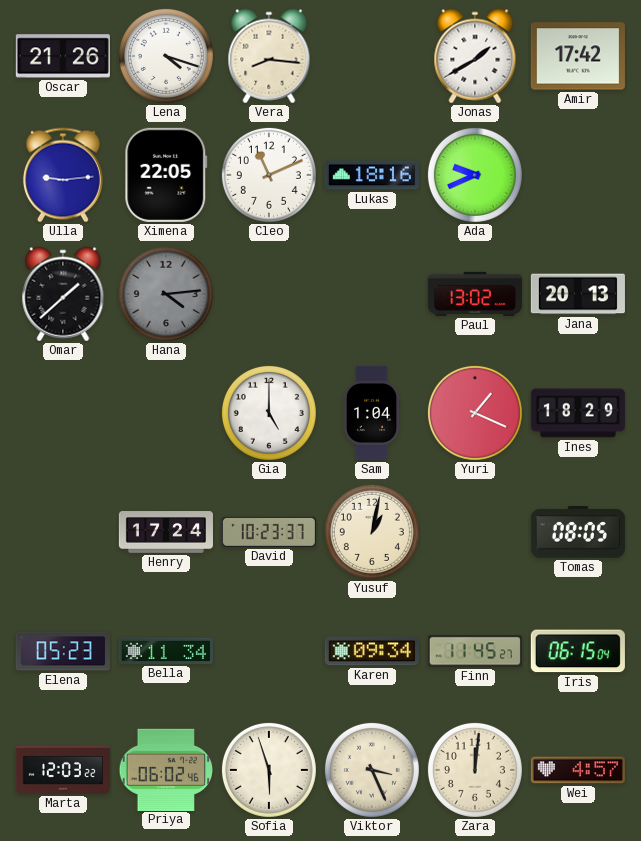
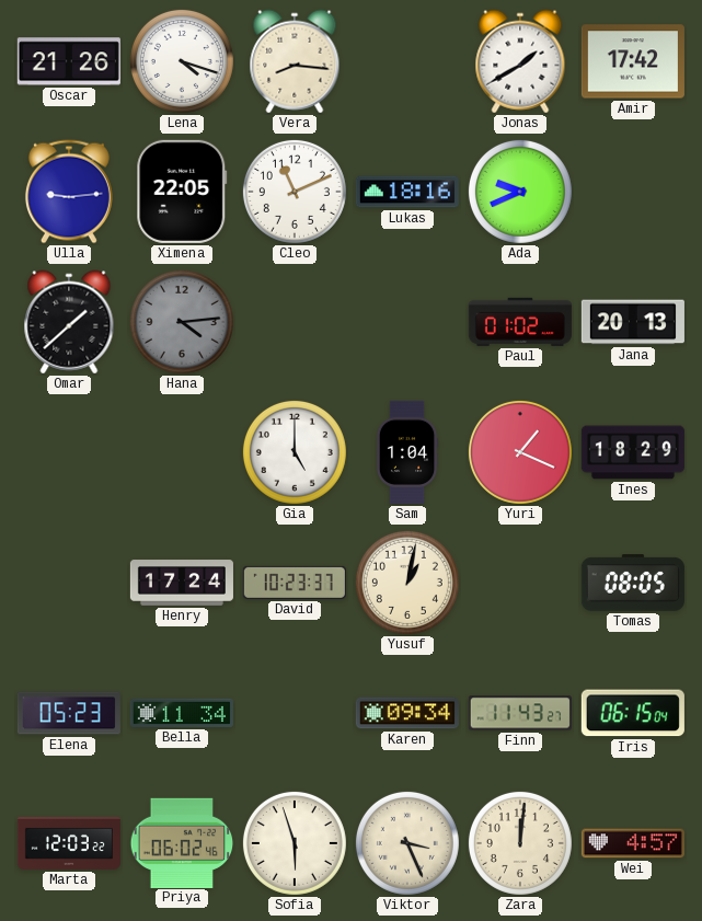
Paul: 13:02 -> 01:02
Finn: 11:45 -> 11:43
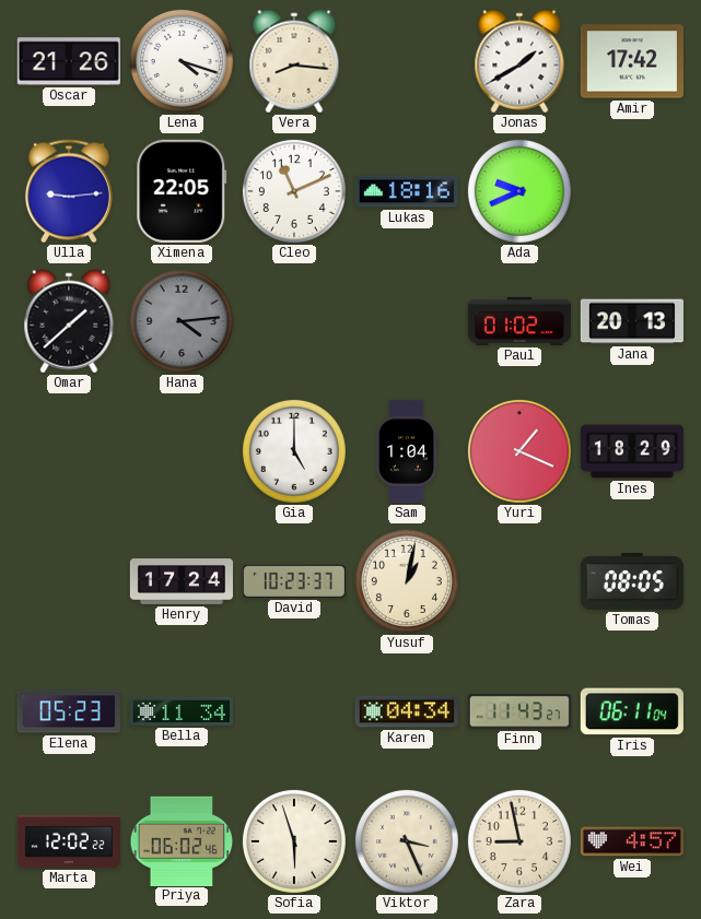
Karen: 09:34 -> 04:34
Iris: 06:15 -> 06:11
Marta: 12:03 -> 12:02
Zara: 12:01 -> 8:58
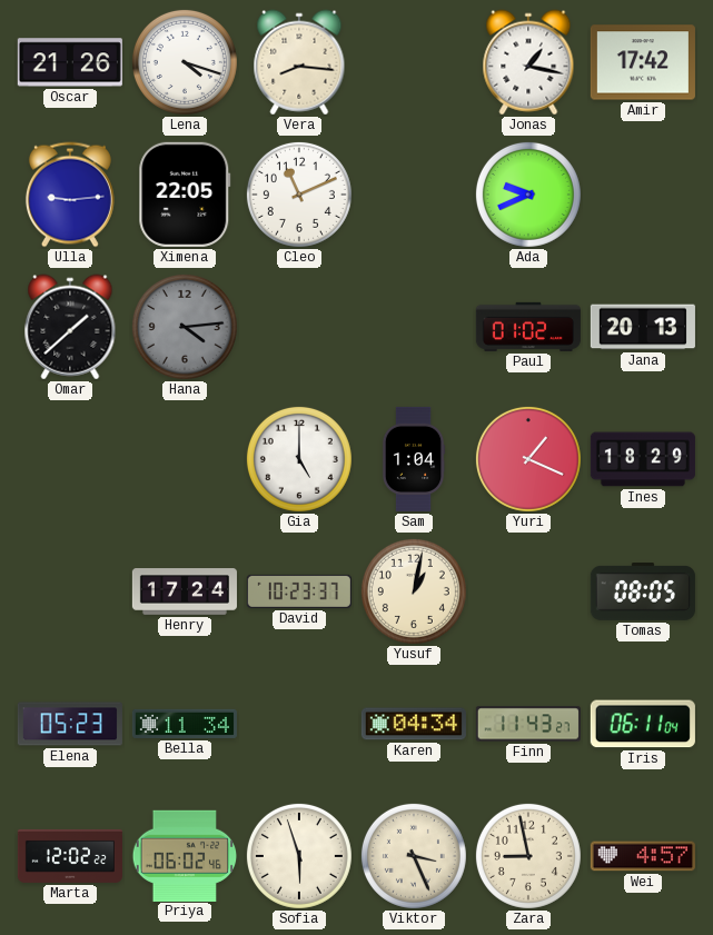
Jonas: 1:40 -> 1:17
Lukas: 18:16 -> none
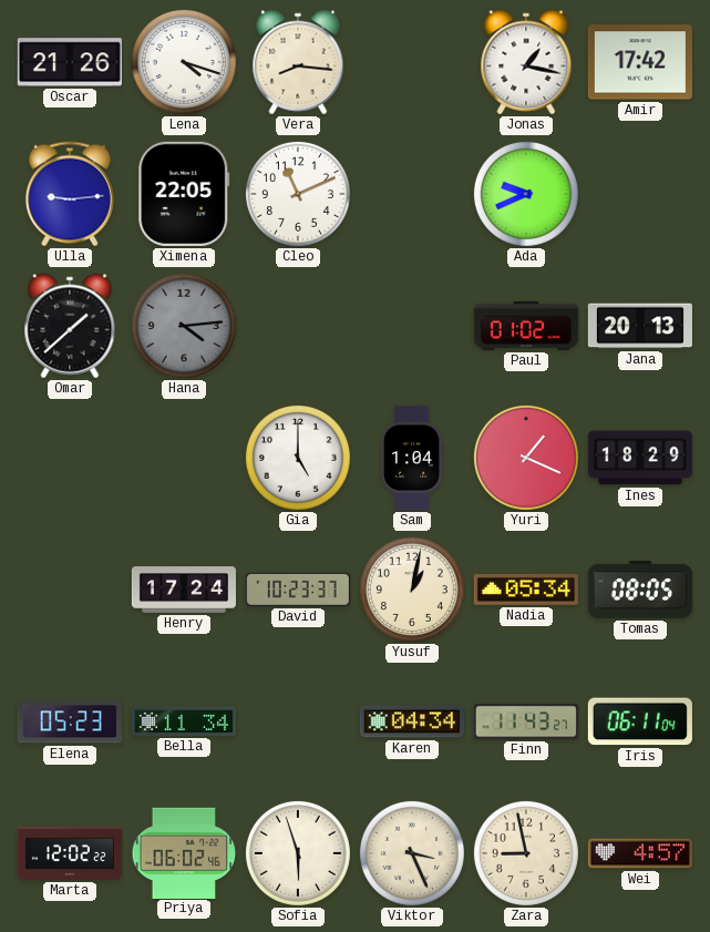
Nadia: none -> 05:34
